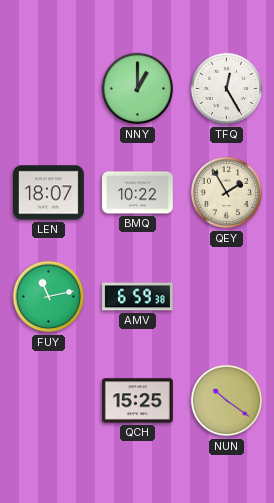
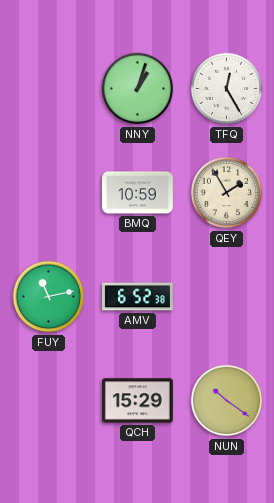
NNY: 1:00 -> 1:03
LEN: 18:07 -> none
BMQ: 10:22 -> 10:59
AMV: 6:59 -> 6:52
QCH: 15:25 -> 15:29
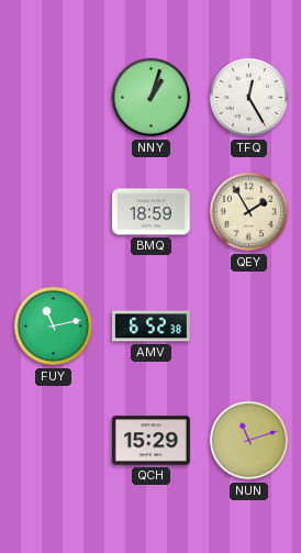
BMQ: 10:59 -> 18:59
NUN: 10:21 -> 11:12
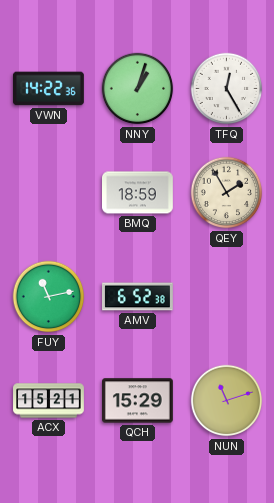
VWN: none -> 14:22
ACX: none -> 15:21
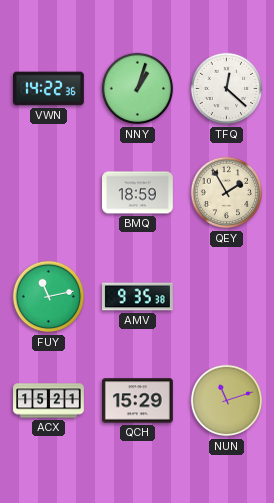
TFQ: 12:25 -> 12:22
AMV: 6:52 -> 9:35
